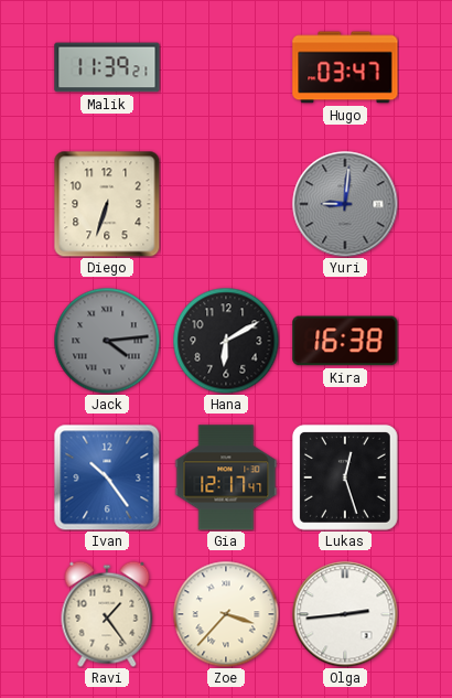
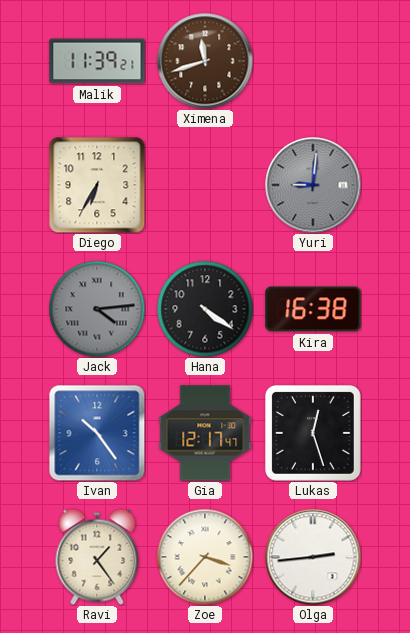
Ximena: none -> 11:42
Hugo: 03:47 -> none
Diego: 6:33 -> 6:35
Hana: 6:10 -> 4:21
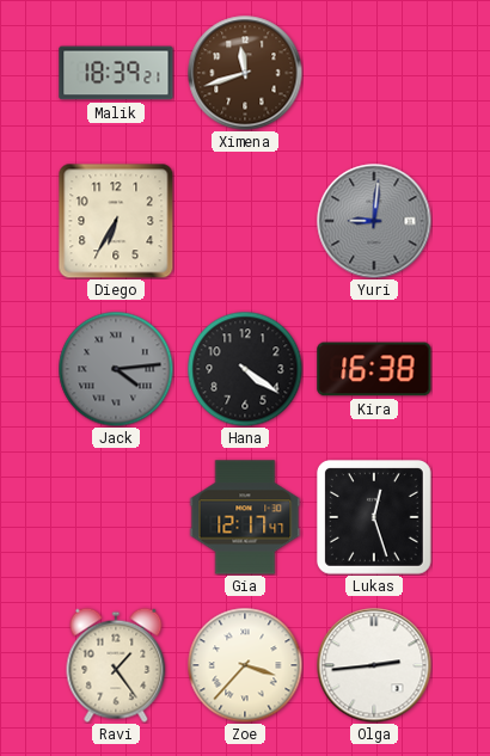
Malik: 11:39 -> 18:39
Ivan: 10:24 -> none
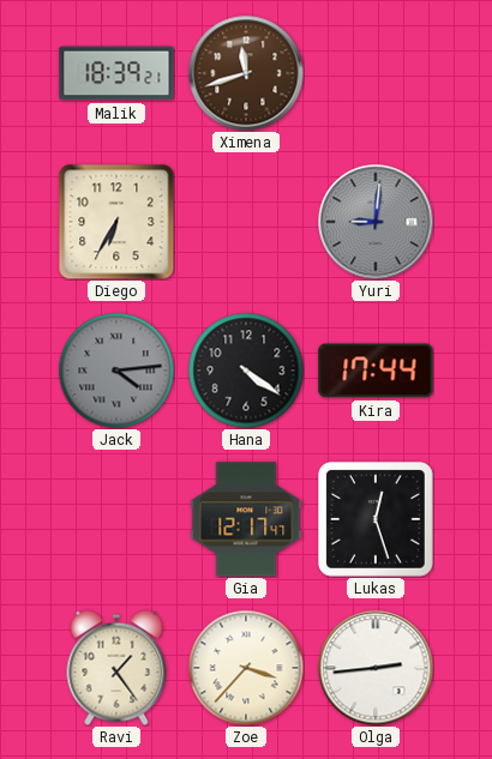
Kira: 16:38 -> 17:44
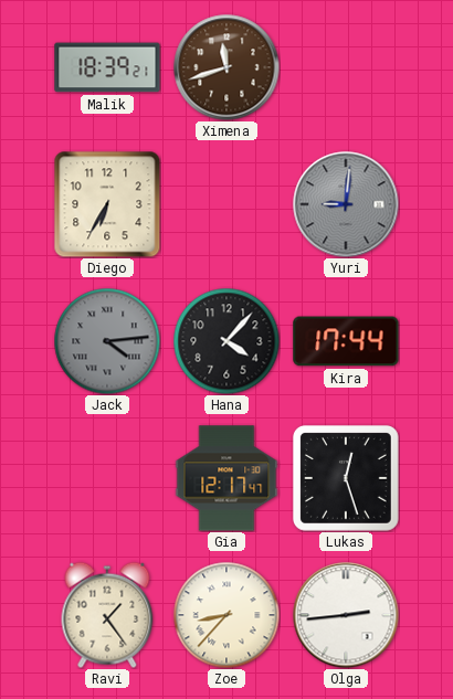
Hana: 4:21 -> 4:07
Zoe: 3:37 -> 8:37
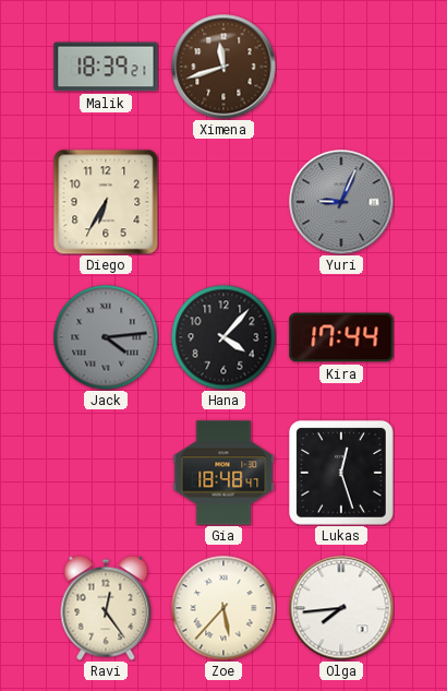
Yuri: 9:01 -> 9:04
Gia: 12:17 -> 18:48
Ravi: 1:24 -> 12:24
Zoe: 8:37 -> 5:37
Olga: 2:44 -> 7:44
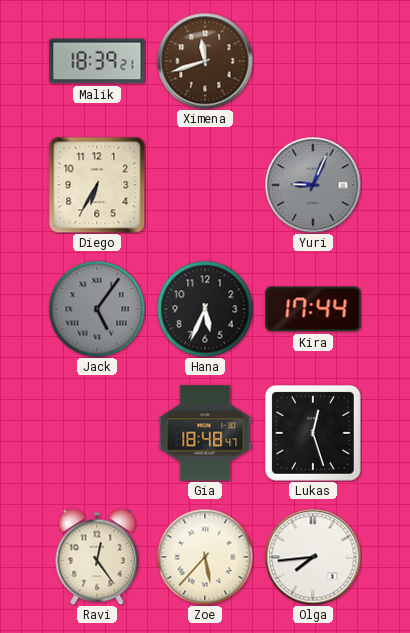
Jack: 4:14 -> 5:06
Hana: 4:07 -> 5:34
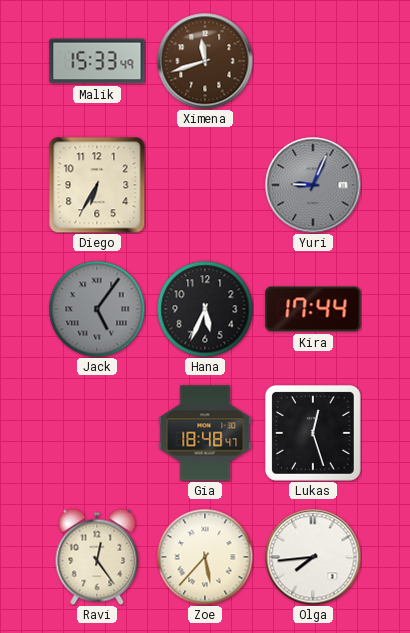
Malik: 18:39 -> 15:33
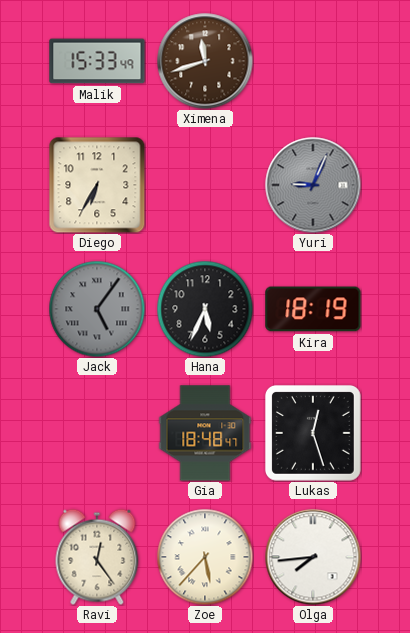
Kira: 17:44 -> 18:19
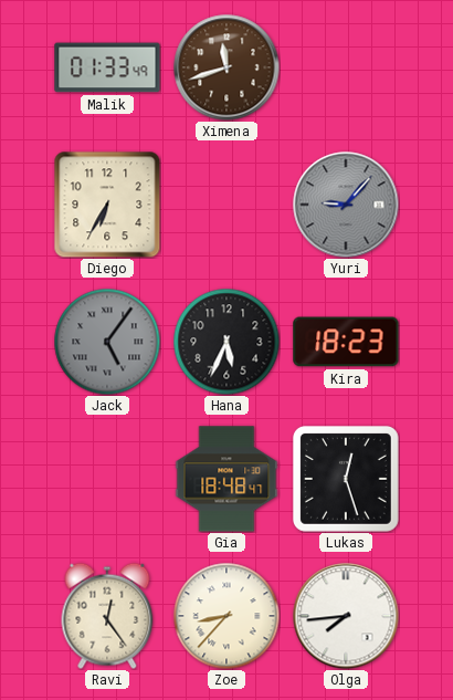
Malik: 15:33 -> 01:33
Yuri: 9:04 -> 9:07
Kira: 18:19 -> 18:23
Zoe: 5:37 -> 8:37
